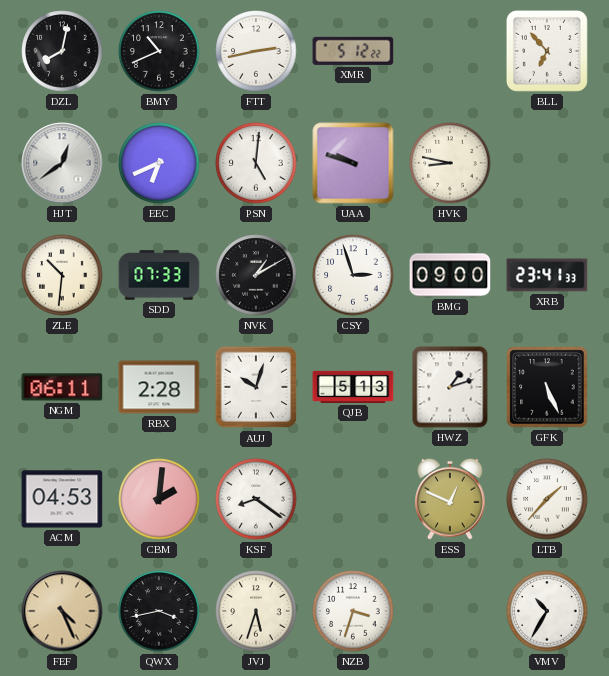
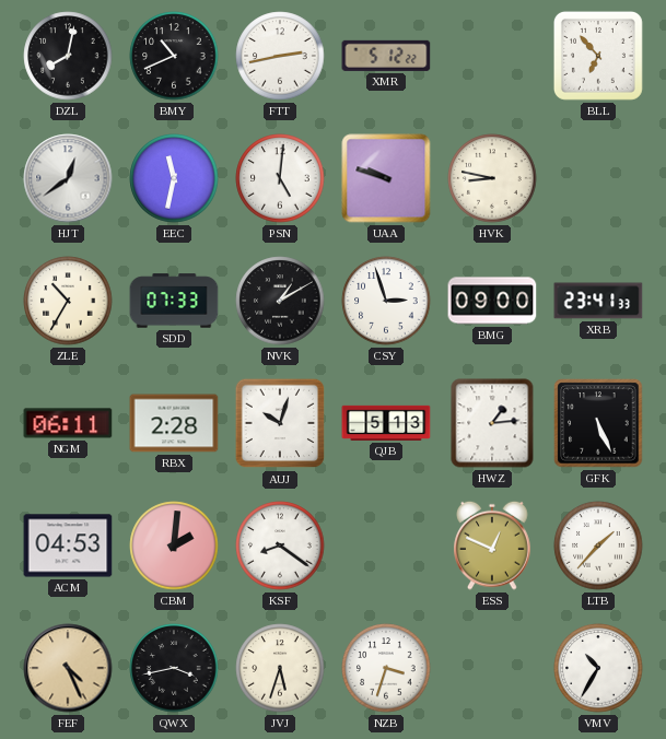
EEC: 6:41 -> 11:32
ZLE: 10:31 -> 10:35
HWZ: 1:12 -> 1:14
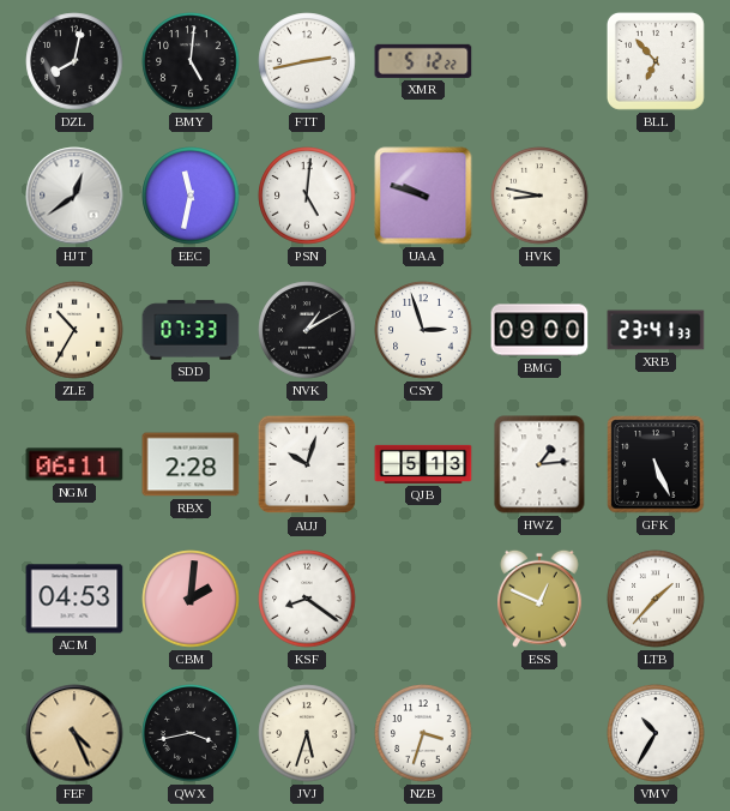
BMY: 10:41 -> 5:01
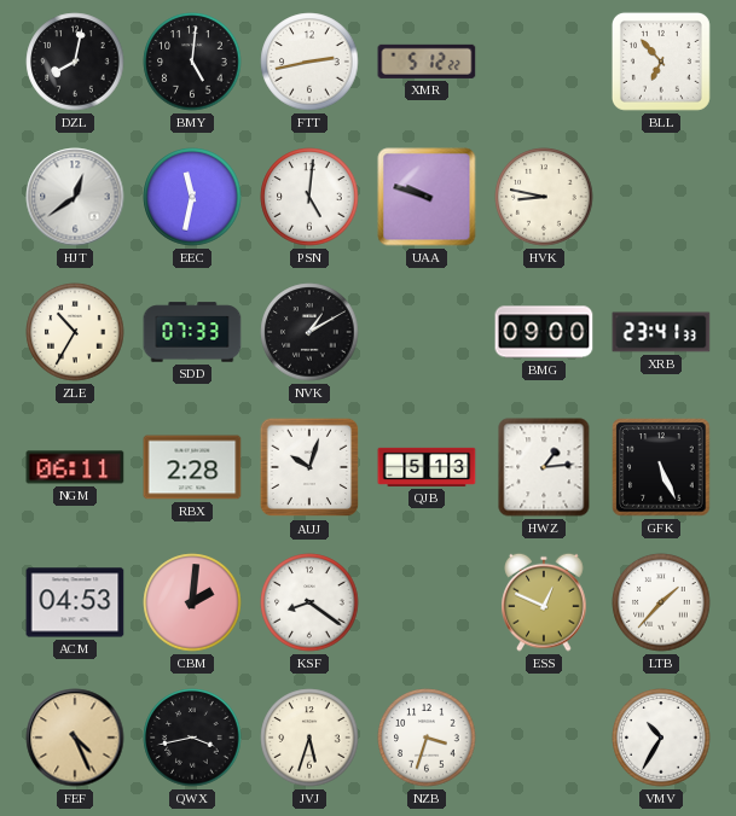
CSY: 2:57 -> none
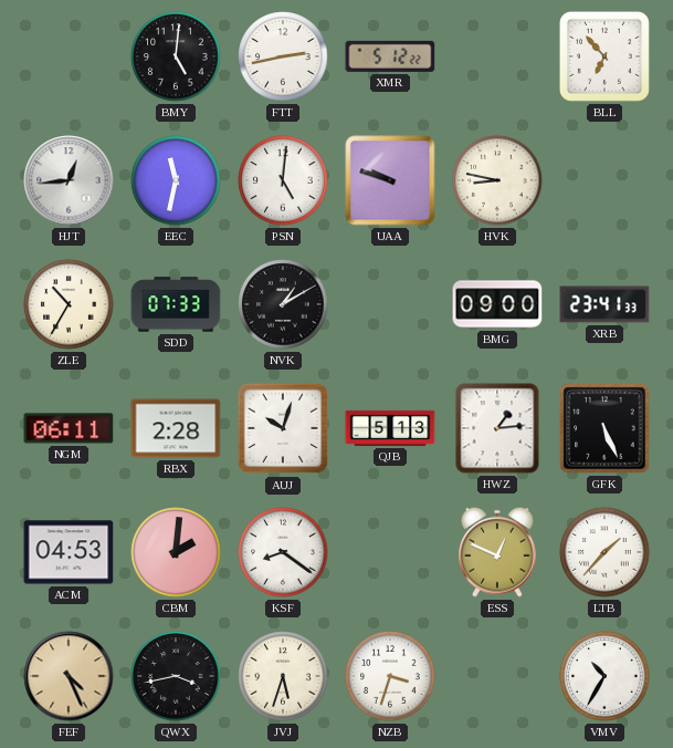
DZL: 8:02 -> none
HJT: 12:39 -> 12:44
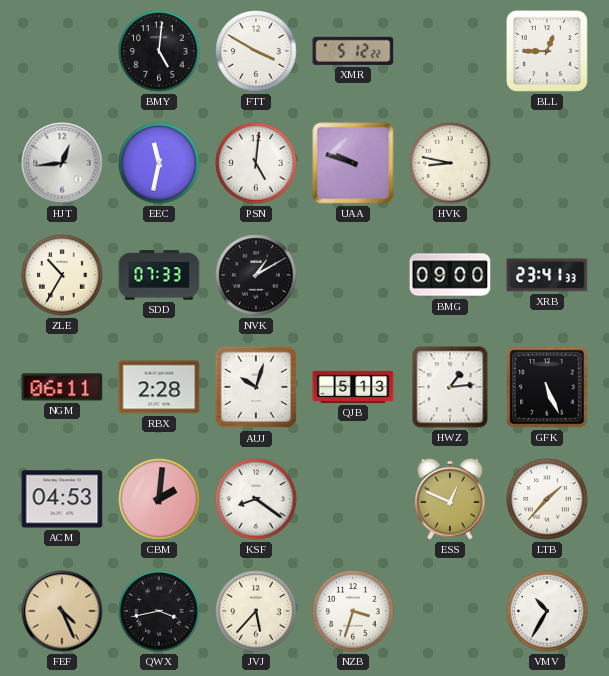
FTT: 2:43 -> 3:50
BLL: 6:53 -> 12:45
JVJ: 5:33 -> 5:37
